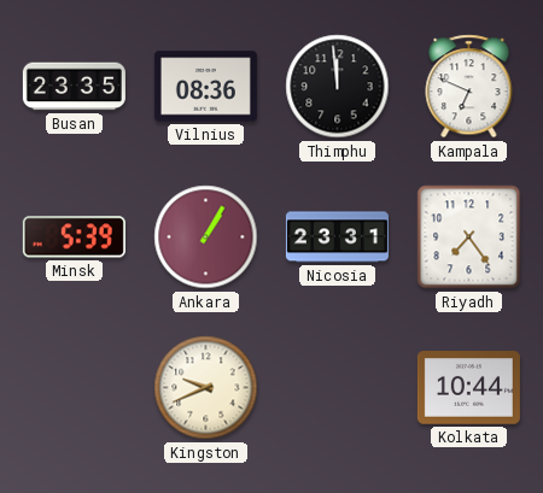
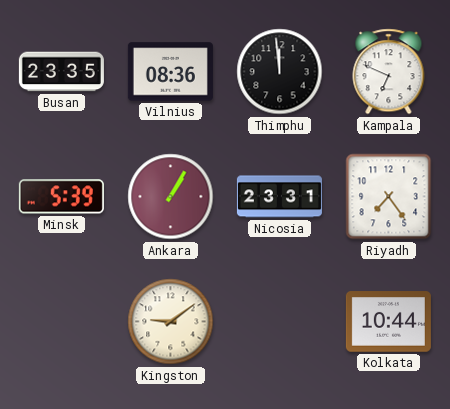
Kingston: 9:41 -> 9:09
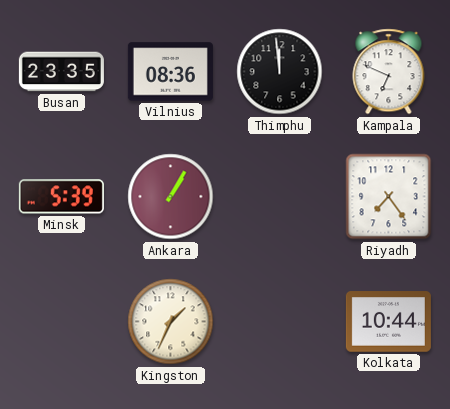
Nicosia: 23:31 -> none
Kingston: 9:09 -> 1:34
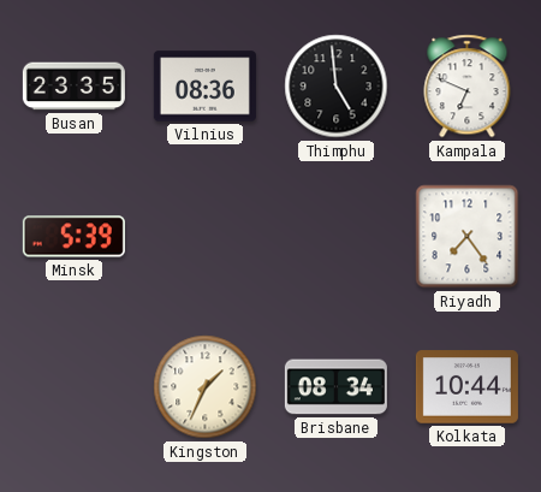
Thimphu: 11:59 -> 4:59
Ankara: 1:05 -> none
Brisbane: none -> 08:34
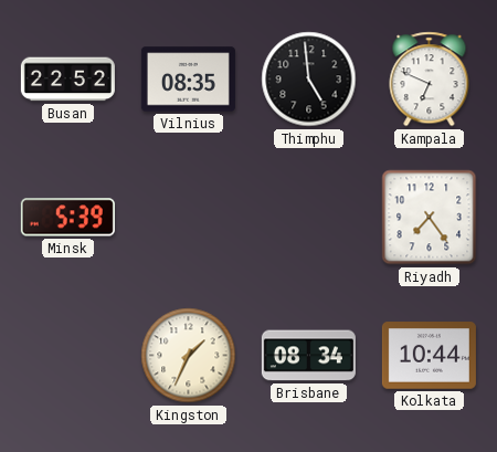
Busan: 23:35 -> 22:52
Vilnius: 08:36 -> 08:35
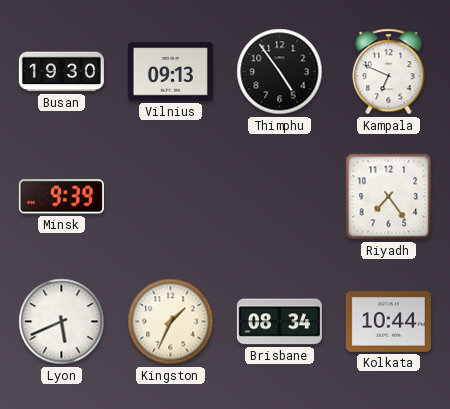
Busan: 22:52 -> 19:30
Vilnius: 08:35 -> 09:13
Thimphu: 4:59 -> 4:54
Minsk: 5:39 -> 9:39
Lyon: none -> 5:41
